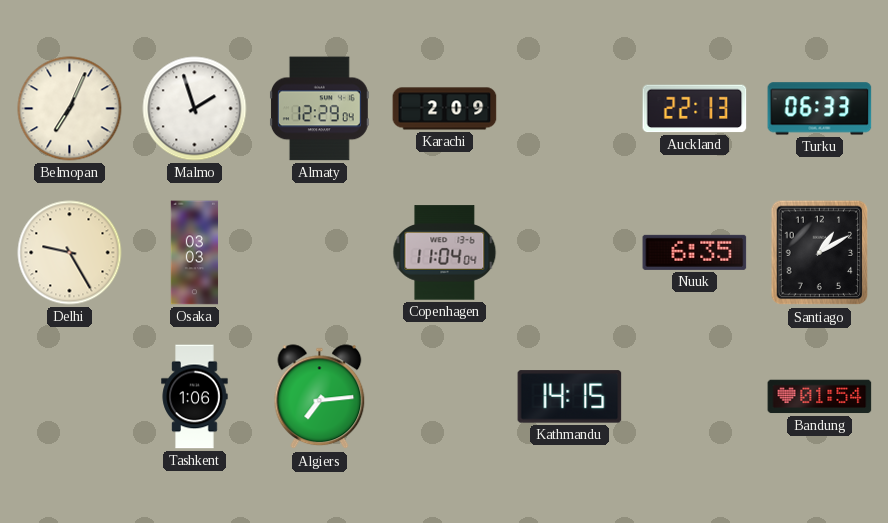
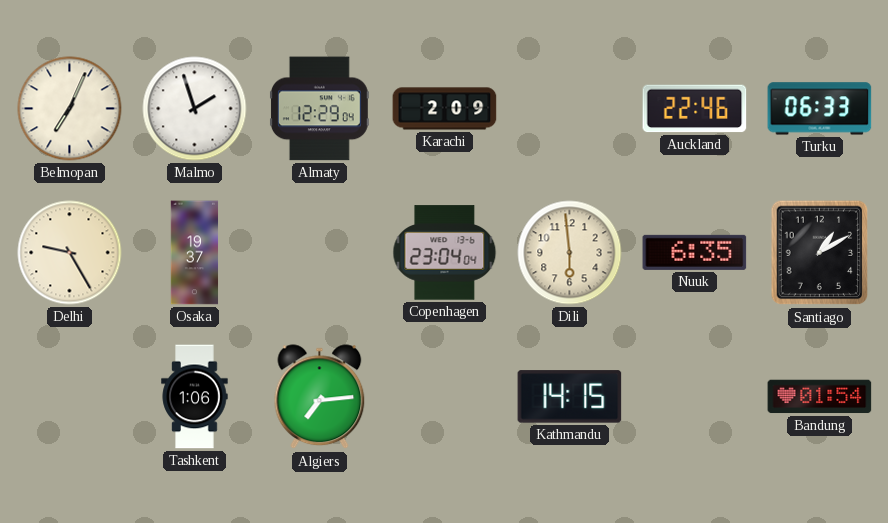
Auckland: 22:13 -> 22:46
Osaka: 03:03 -> 19:37
Copenhagen: 11:04 -> 23:04
Dili: none -> 5:59
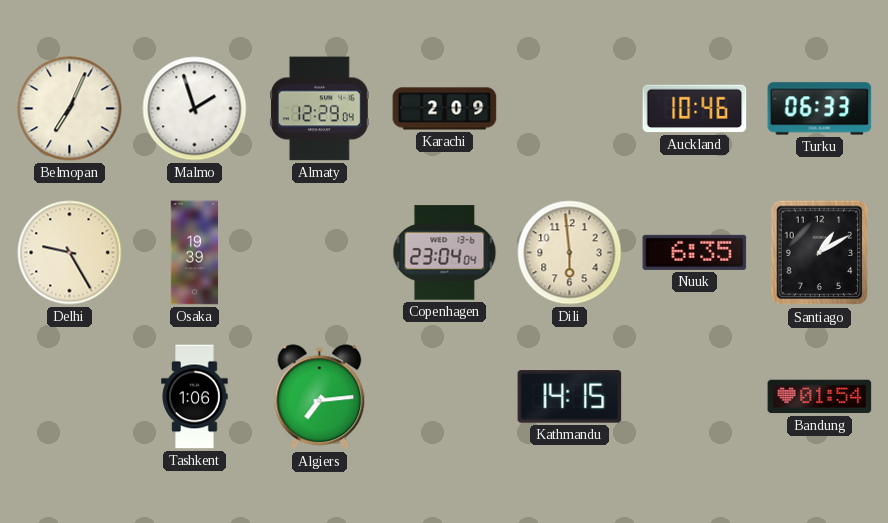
Auckland: 22:46 -> 10:46
Osaka: 19:37 -> 19:39
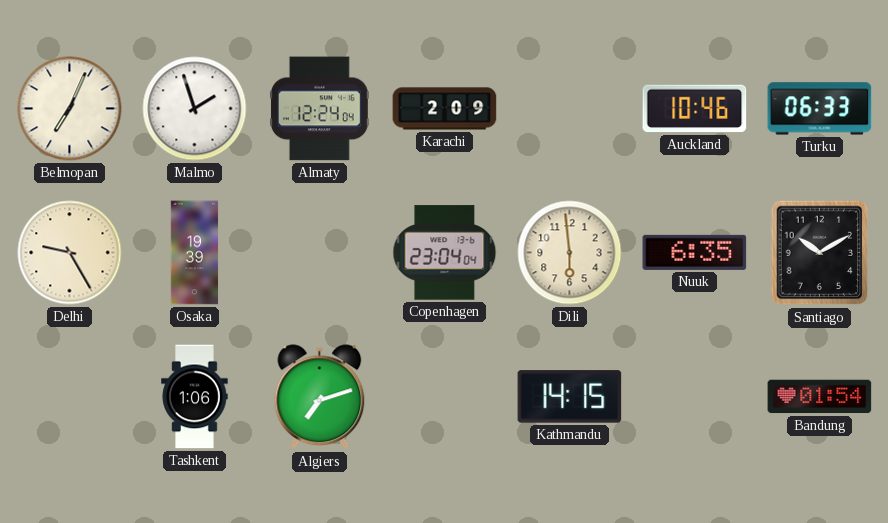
Almaty: 12:29 -> 12:24
Santiago: 1:10 -> 10:10
Algiers: 7:14 -> 7:12
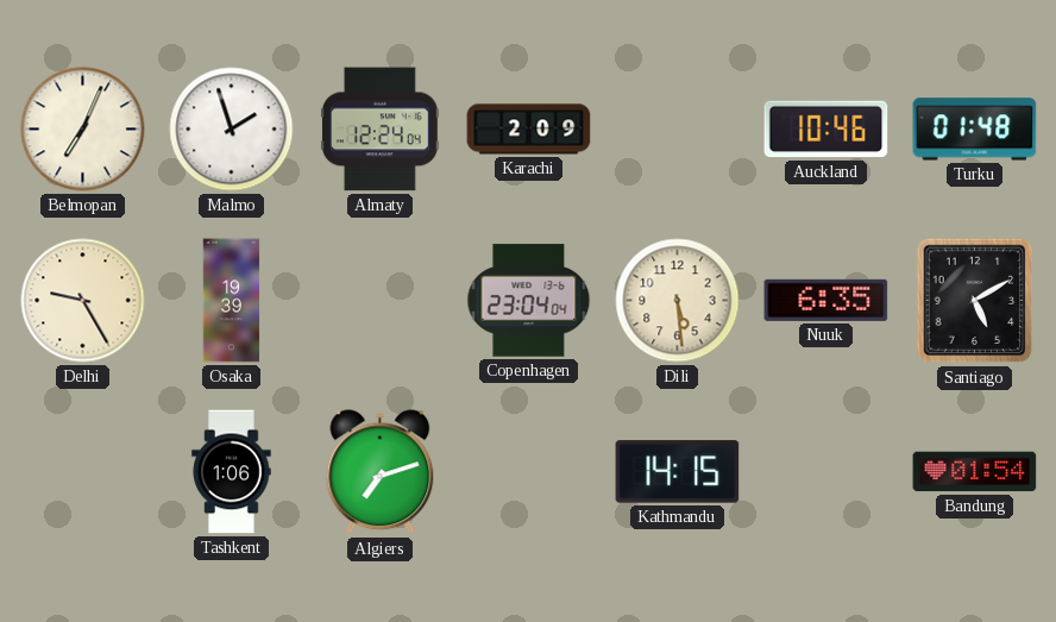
Turku: 06:33 -> 01:48
Dili: 5:59 -> 5:29
Santiago: 10:10 -> 5:10
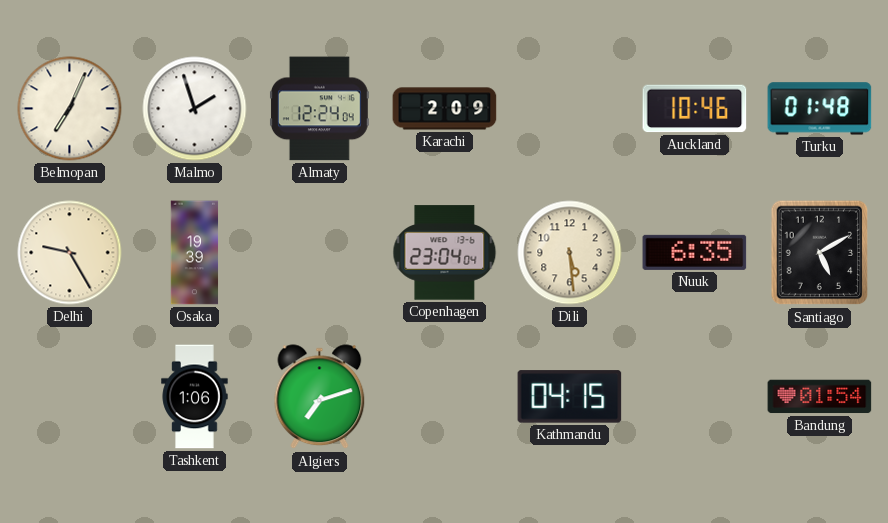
Kathmandu: 14:15 -> 04:15
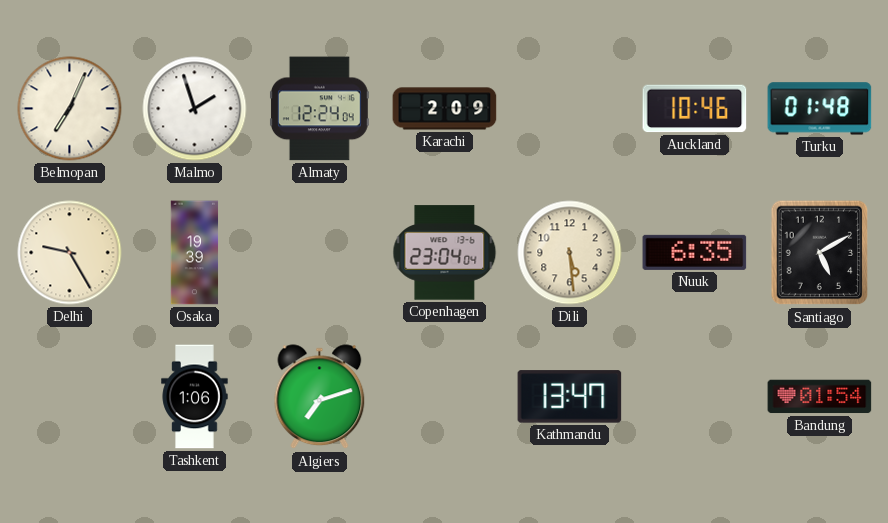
Kathmandu: 04:15 -> 13:47
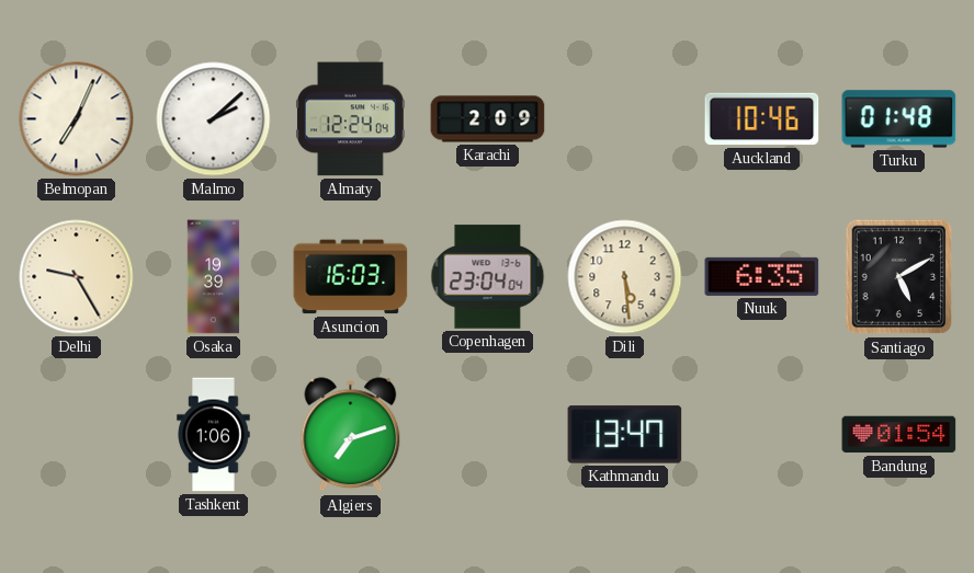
Malmo: 1:57 -> 2:08
Asuncion: none -> 16:03
